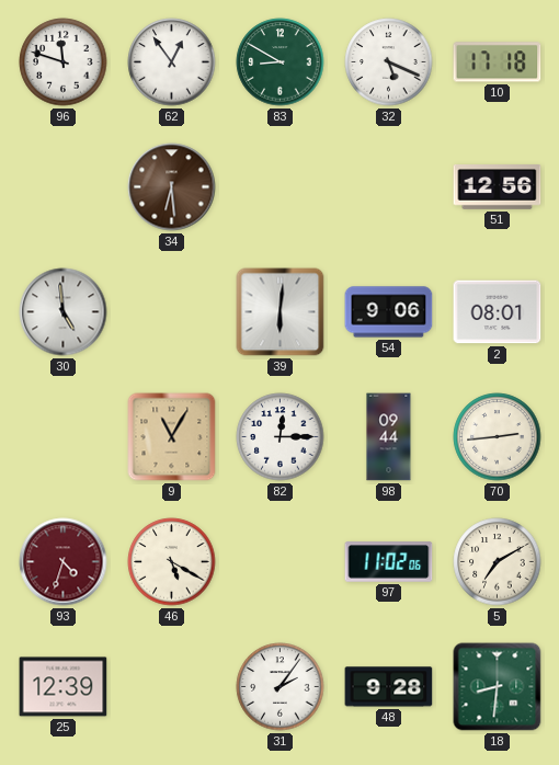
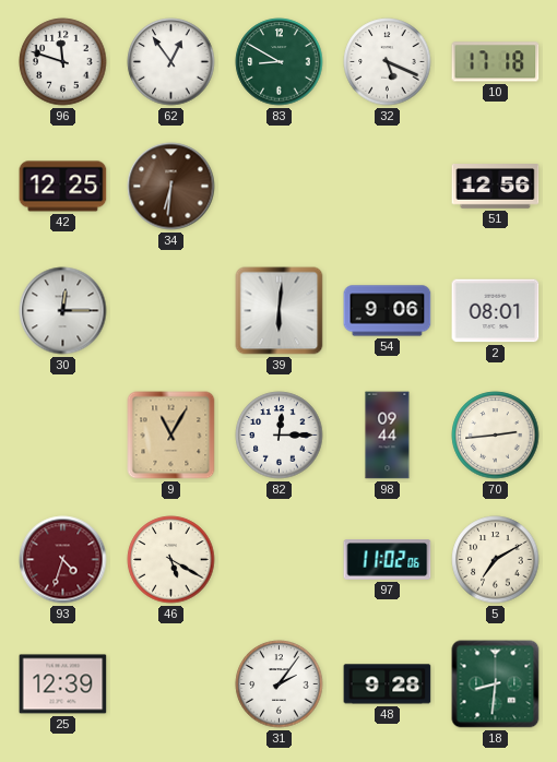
42: none -> 12:25
34: 6:29 -> 6:31
30: 4:59 -> 12:15
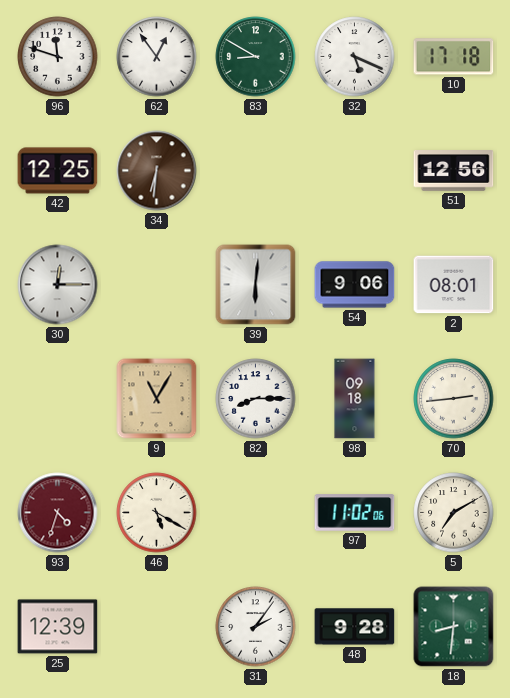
82: 12:15 -> 8:15
98: 09:44 -> 09:18
